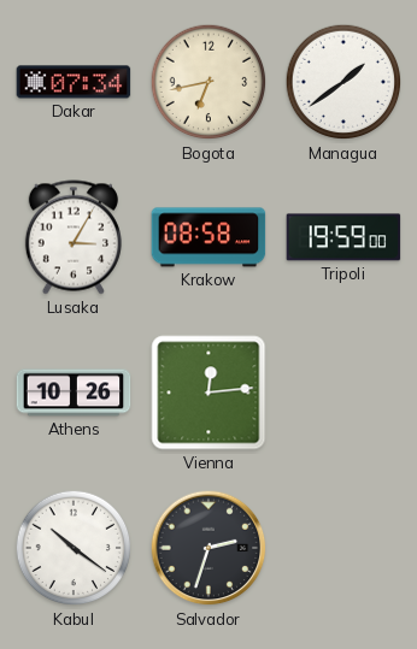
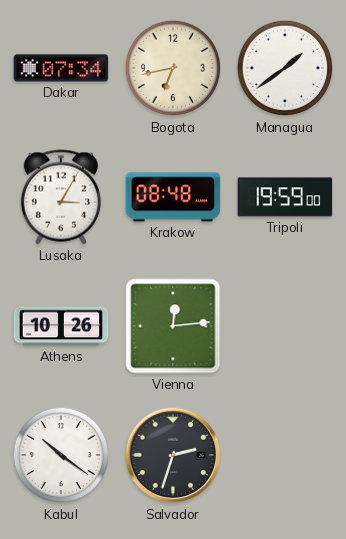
Krakow: 08:58 -> 08:48
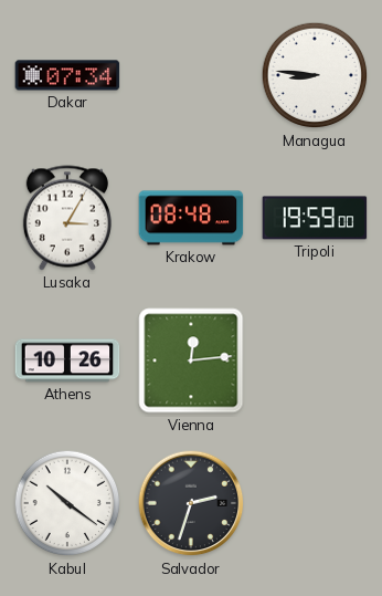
Bogota: 6:43 -> none
Managua: 1:39 -> 8:46
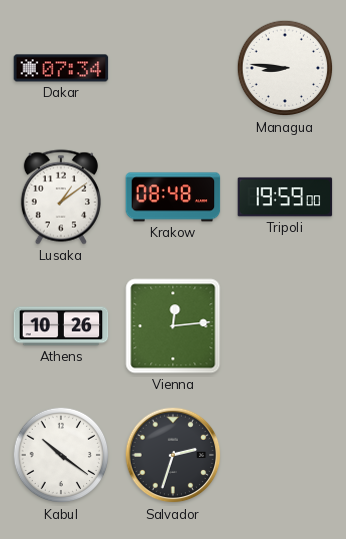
Lusaka: 3:05 -> 1:09
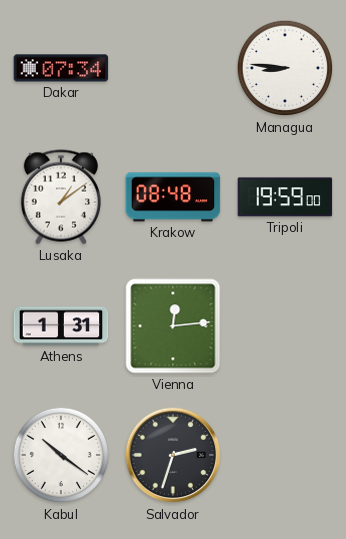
Athens: 10:26 -> 1:31
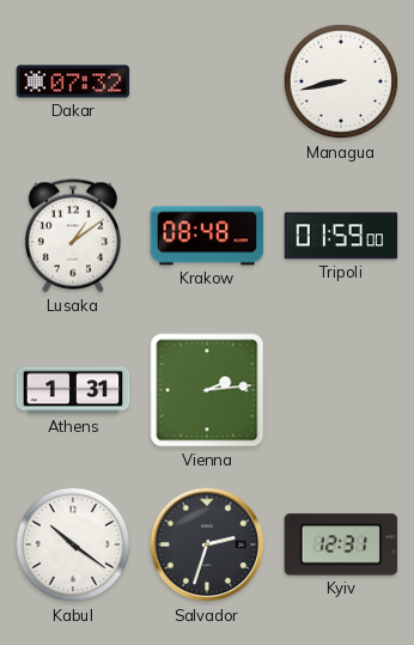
Dakar: 07:34 -> 07:32
Managua: 8:46 -> 8:43
Tripoli: 19:59 -> 01:59
Vienna: 12:14 -> 2:14
Kyiv: none -> 12:31
